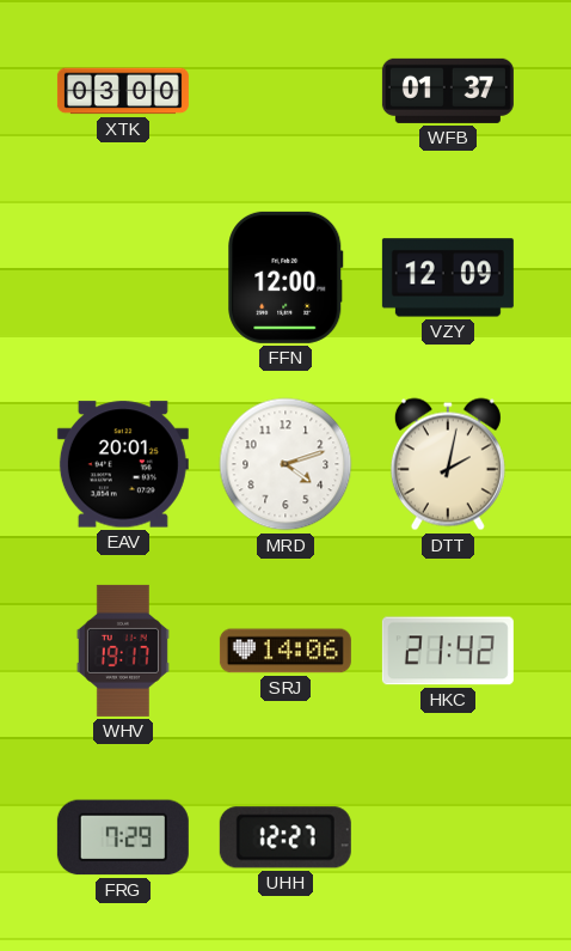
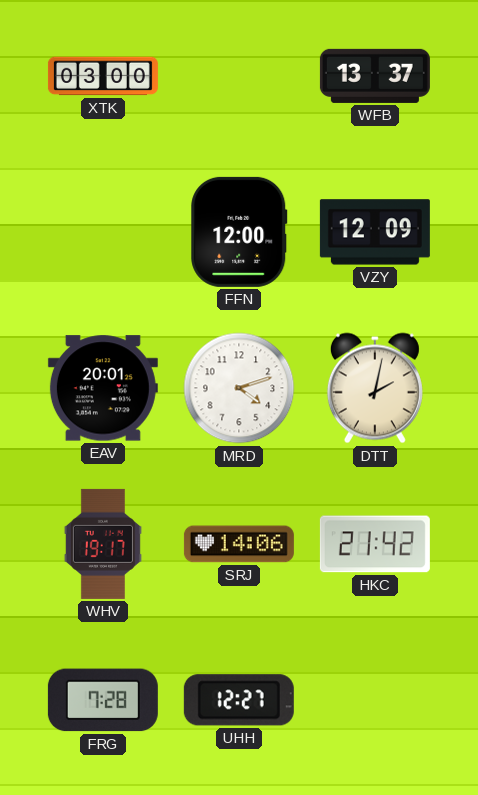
WFB: 01:37 -> 13:37
FRG: 7:29 -> 7:28
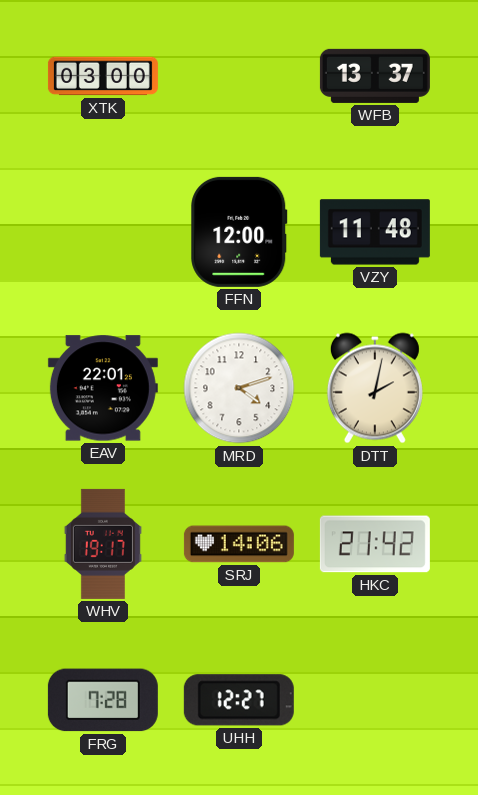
VZY: 12:09 -> 11:48
EAV: 20:01 -> 22:01
